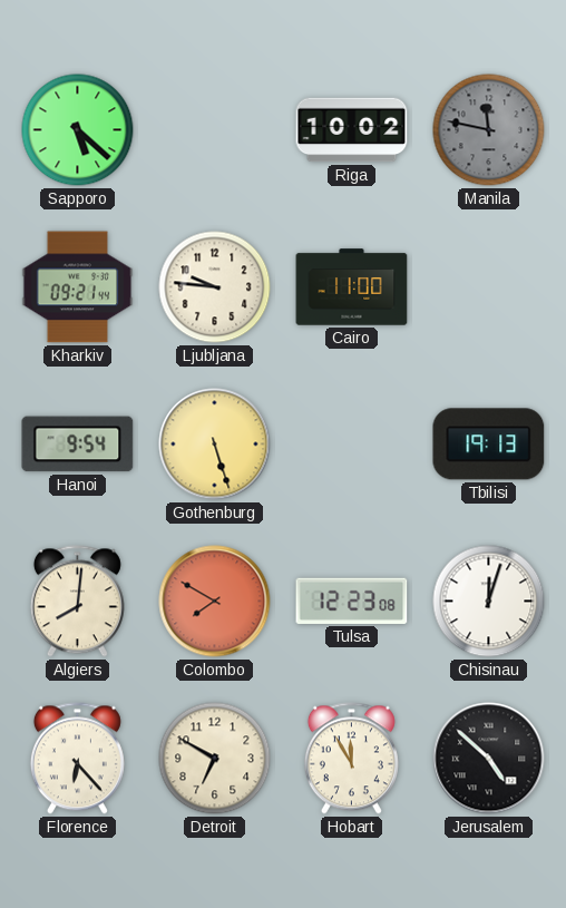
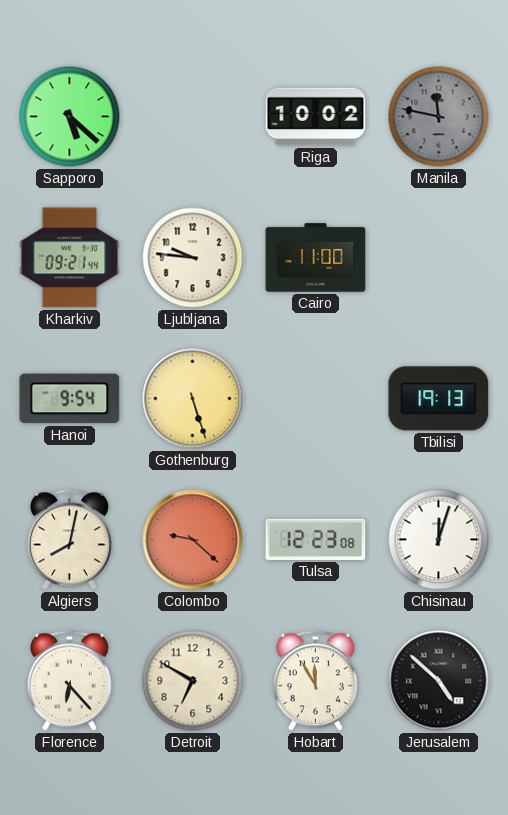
Algiers: 8:01 -> 8:02
Colombo: 7:50 -> 9:22
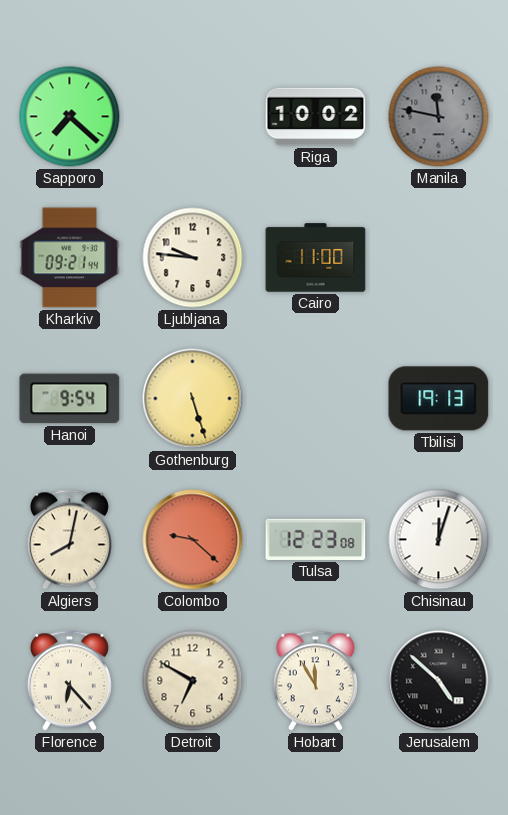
Sapporo: 5:22 -> 7:22
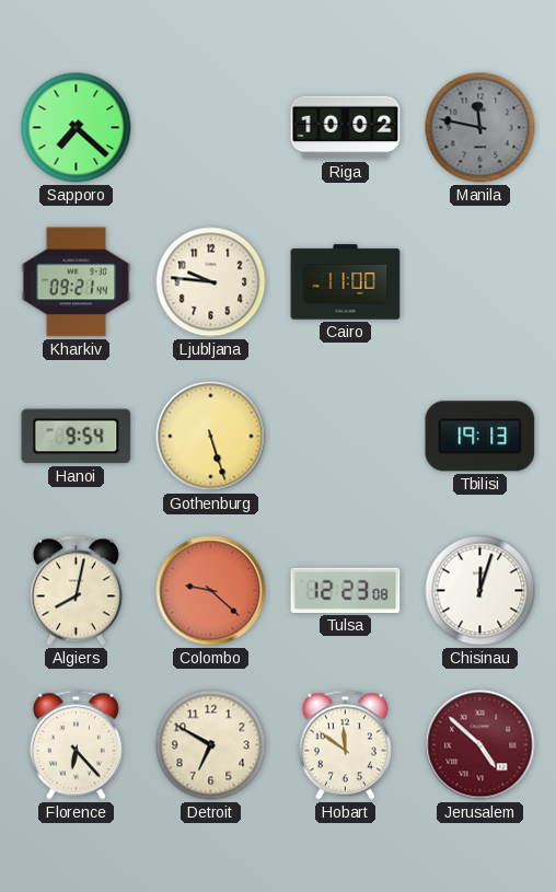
Hobart: 11:55 -> 11:51
Jerusalem dial: black -> burgundy
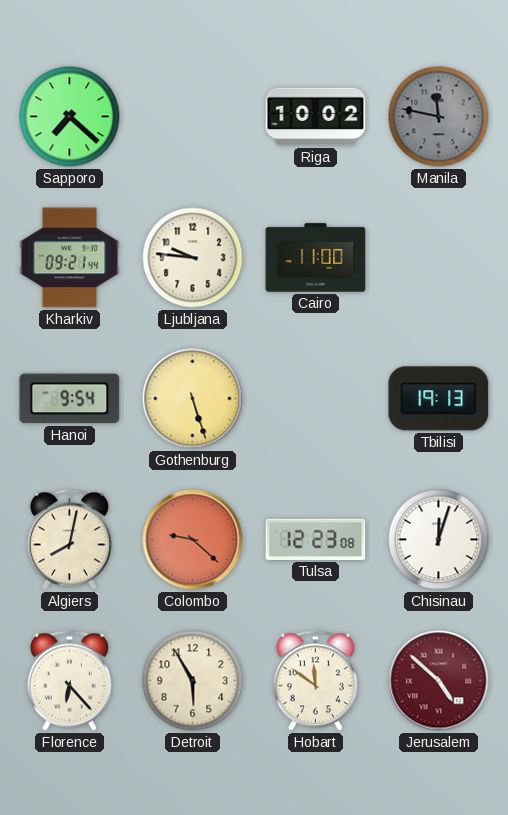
Detroit: 6:50 -> 5:55
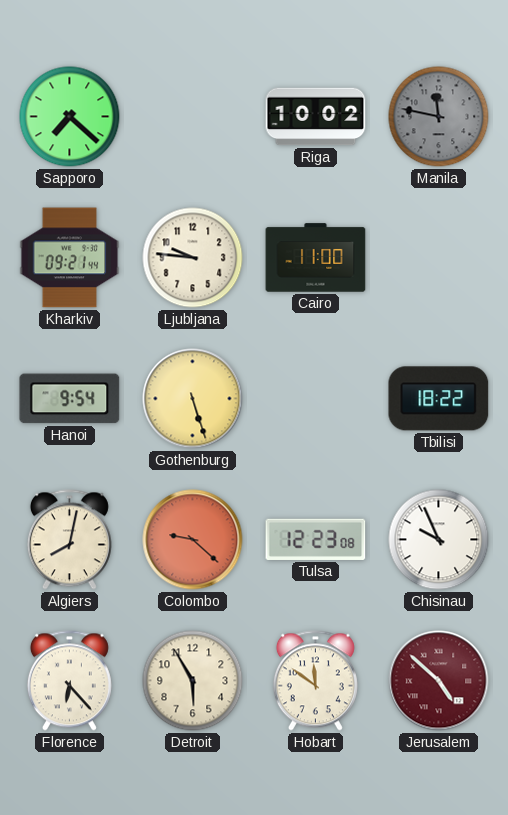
Tbilisi: 19:13 -> 18:22
Chisinau: 12:03 -> 9:56
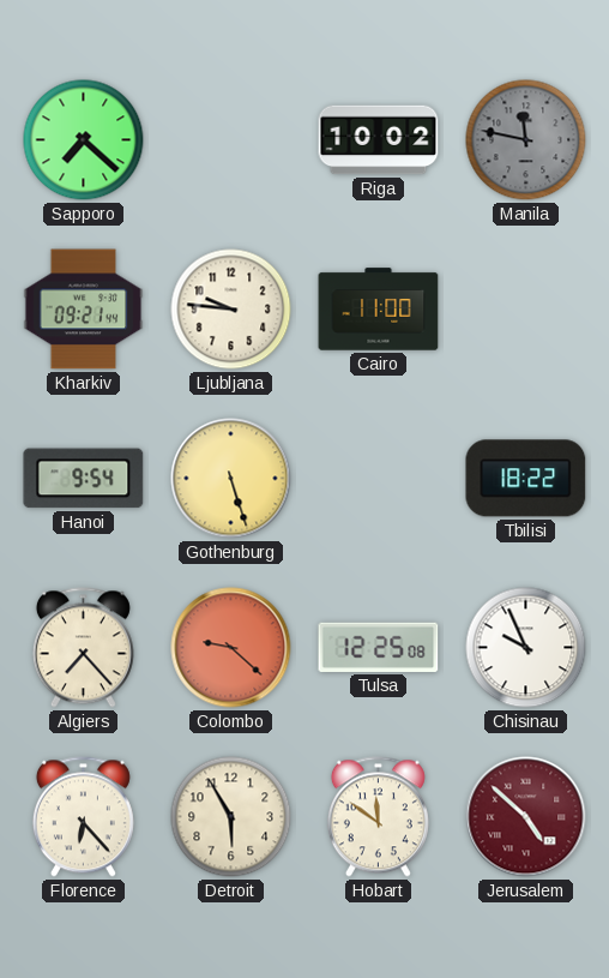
Algiers: 8:02 -> 7:23
Tulsa: 12:23 -> 12:25
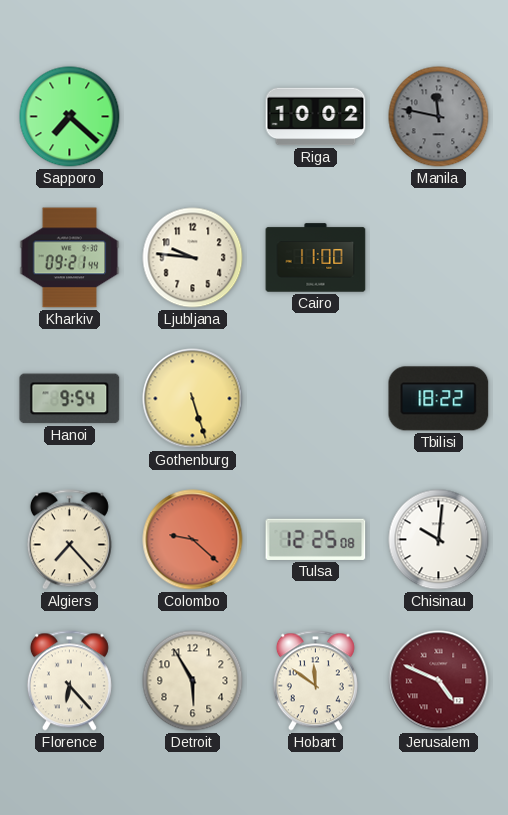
Chisinau: 9:56 -> 10:01
Jerusalem: 4:52 -> 4:49
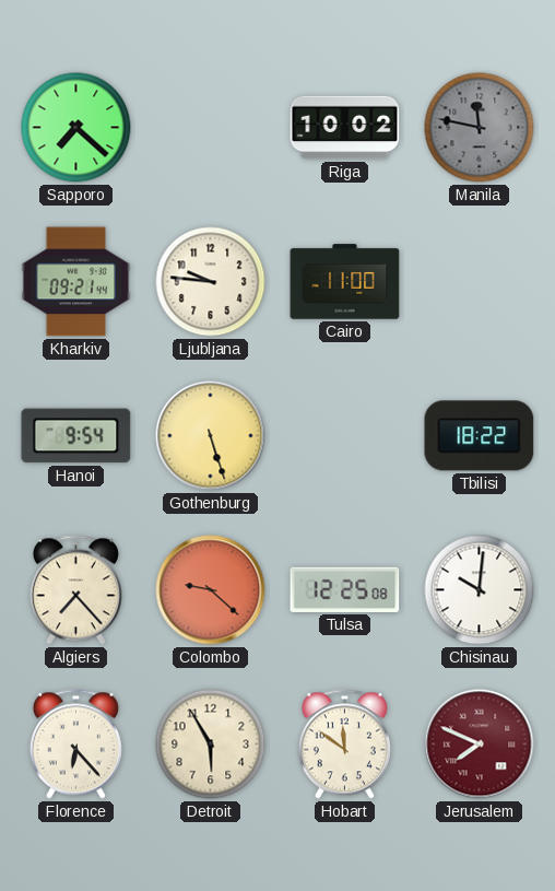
Jerusalem: 4:49 -> 7:49
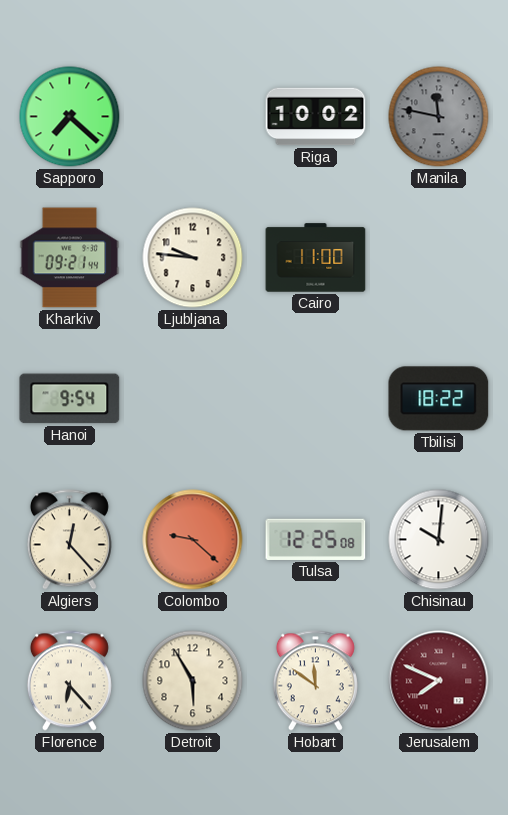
Gothenburg: 5:27 -> none
Algiers: 7:23 -> 12:23
